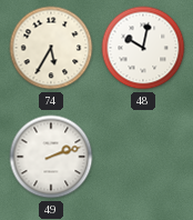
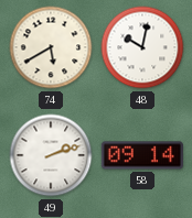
74: 5:35 -> 5:40
58: none -> 09:14
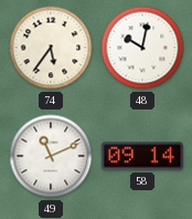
74: 5:40 -> 5:36
49: 2:12 -> 11:11
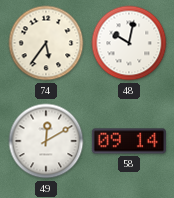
49: 11:11 -> 12:10
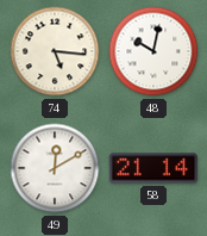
74: 5:36 -> 5:16
58: 09:14 -> 21:14
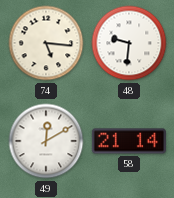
48: 10:02 -> 9:31
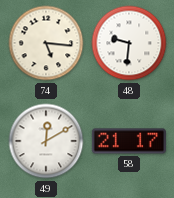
58: 21:14 -> 21:17
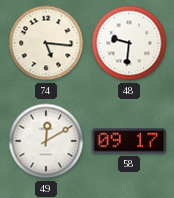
58: 21:17 -> 09:17
